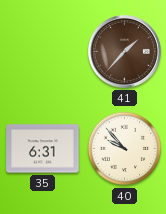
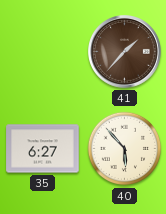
35: 6:31 -> 6:27
40: 9:53 -> 5:53
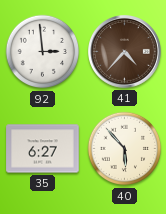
92: none -> 2:59
41: 1:37 -> 4:37
